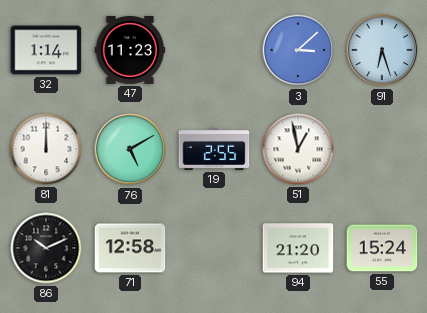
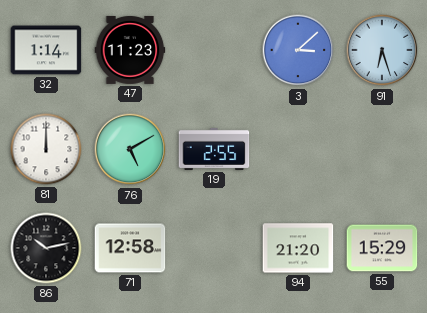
51: 12:58 -> none
86: 10:11 -> 10:13
55: 15:24 -> 15:29
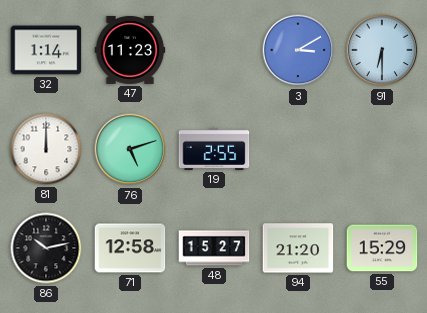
3: 3:08 -> 3:10
91: 6:27 -> 6:30
76: 5:10 -> 5:12
48: none -> 15:27
